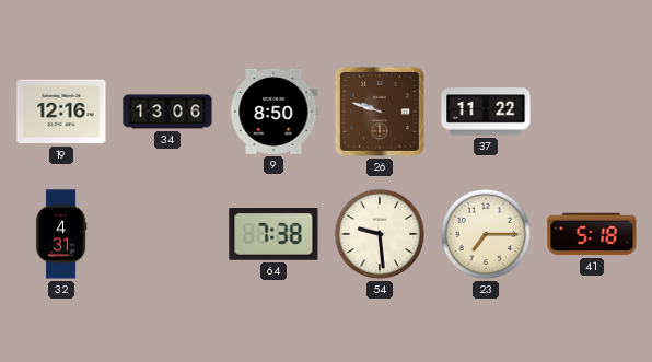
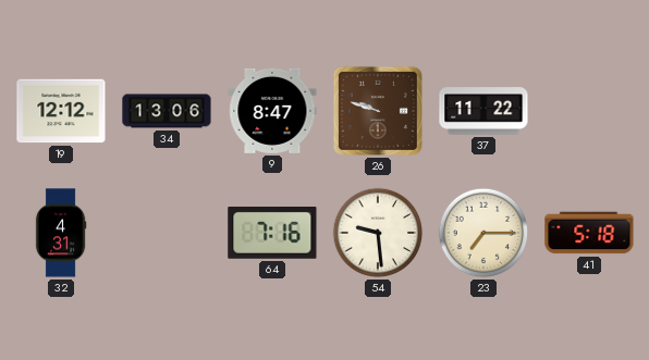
19: 12:16 -> 12:12
9: 8:50 -> 8:47
64: 7:38 -> 7:16
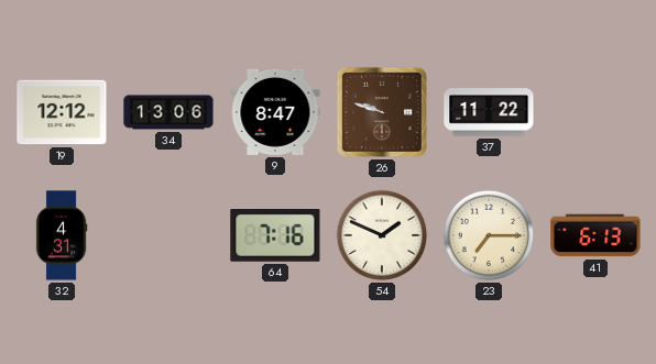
54: 9:29 -> 1:49
41: 5:18 -> 6:13
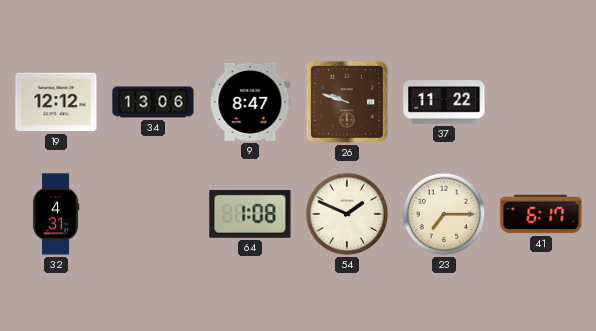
64: 7:16 -> 1:08
41: 6:13 -> 6:17
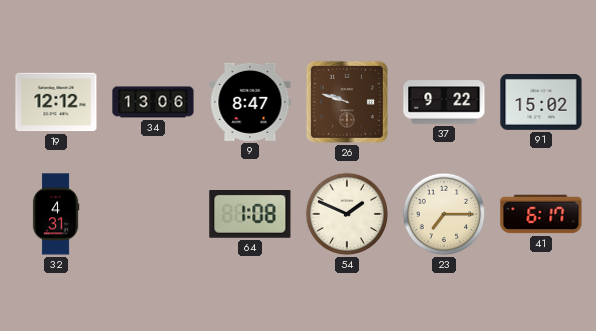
37: 11:22 -> 9:22
91: none -> 15:02
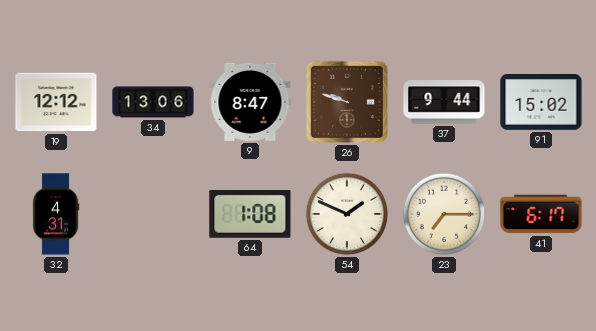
37: 9:22 -> 9:44
